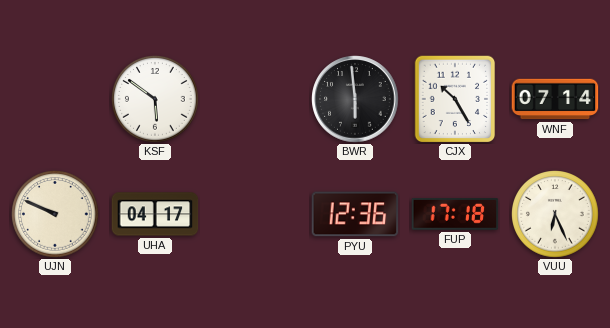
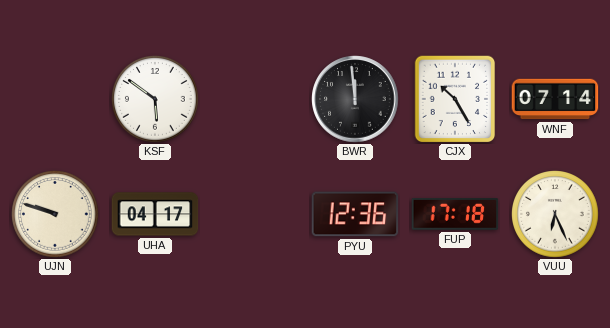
BWR: 5:59 -> 11:59
UJN: 9:49 -> 9:48
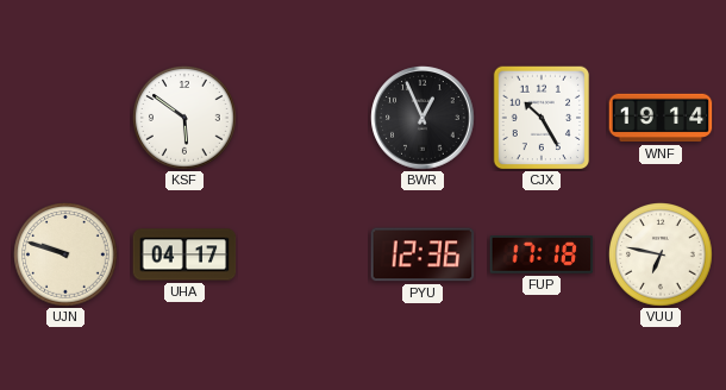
BWR: 11:59 -> 12:56
WNF: 07:14 -> 19:14
VUU: 6:26 -> 6:47
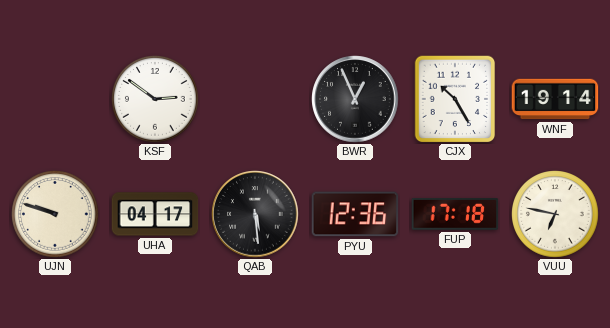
KSF: 5:51 -> 2:51
QAB: none -> 5:29
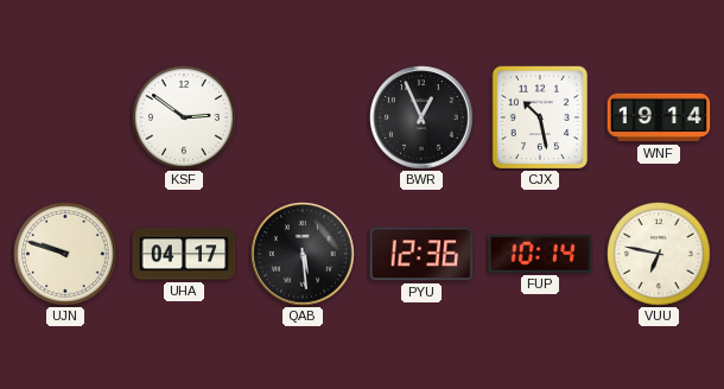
CJX: 10:25 -> 10:28
FUP: 17:18 -> 10:14
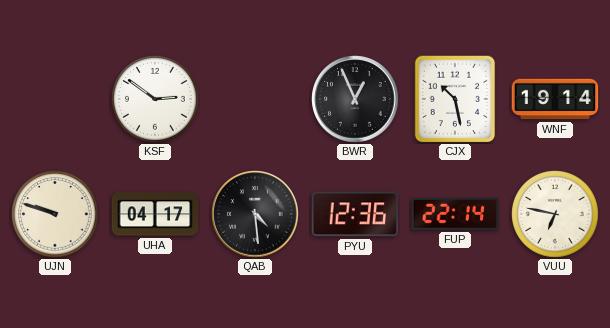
QAB: 5:29 -> 4:29
FUP: 10:14 -> 22:14
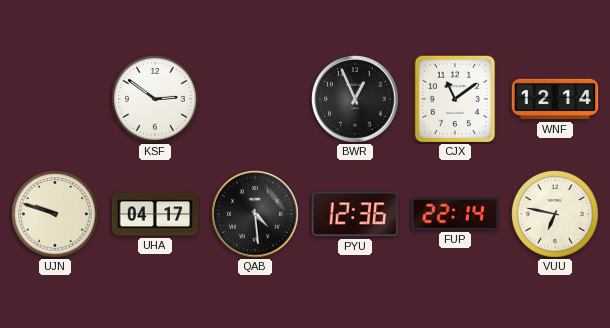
CJX: 10:28 -> 11:09
WNF: 19:14 -> 12:14
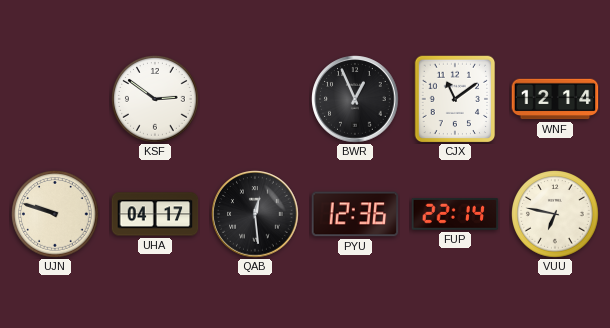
QAB: 4:29 -> 12:29
